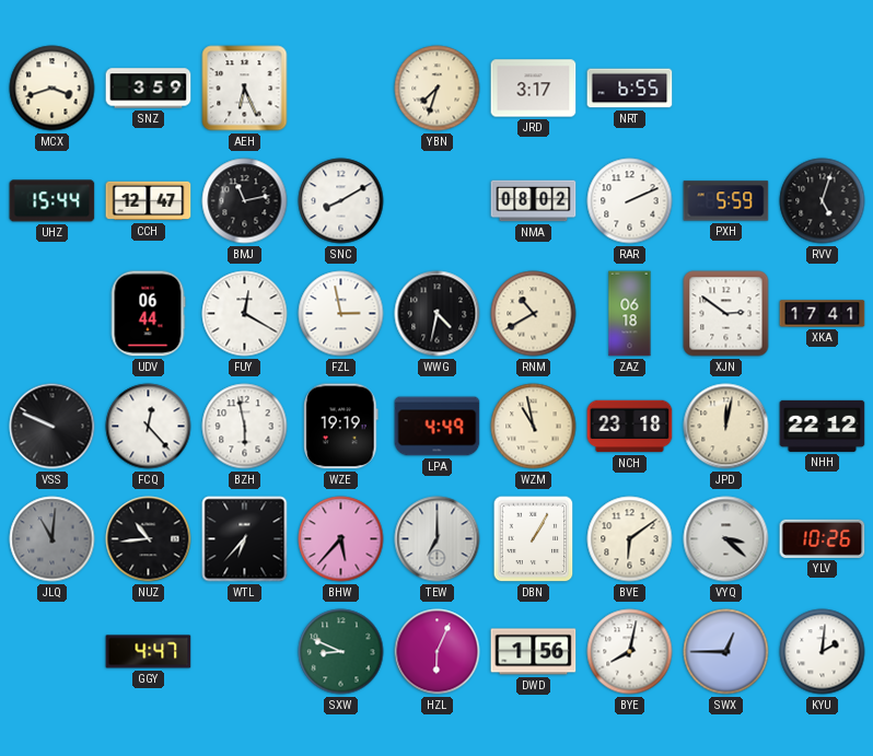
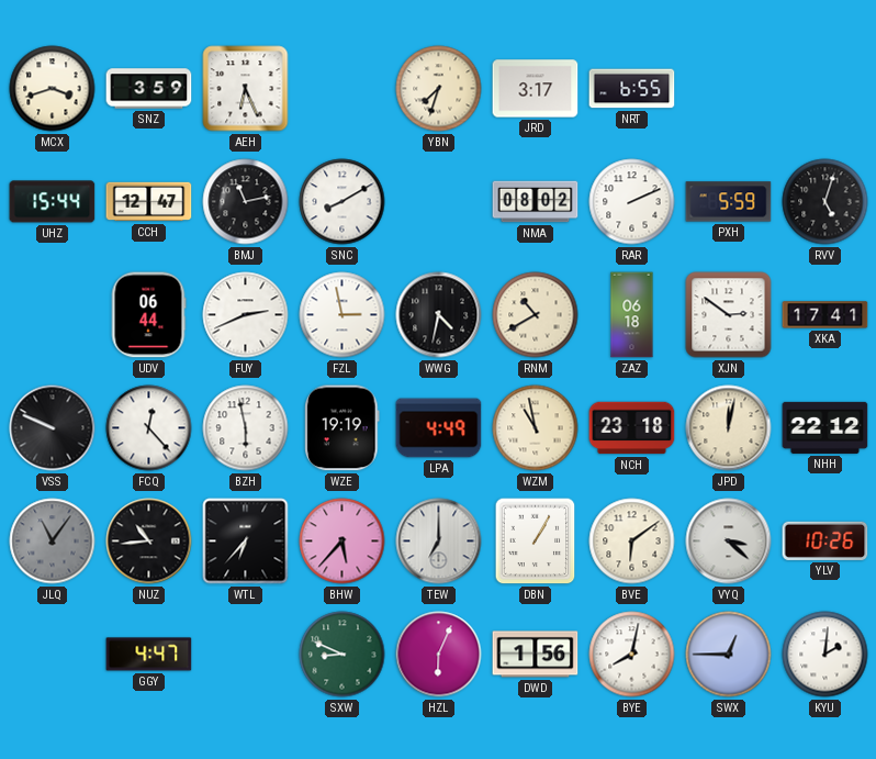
FUY: 12:20 -> 2:41
JLQ: 11:01 -> 11:06
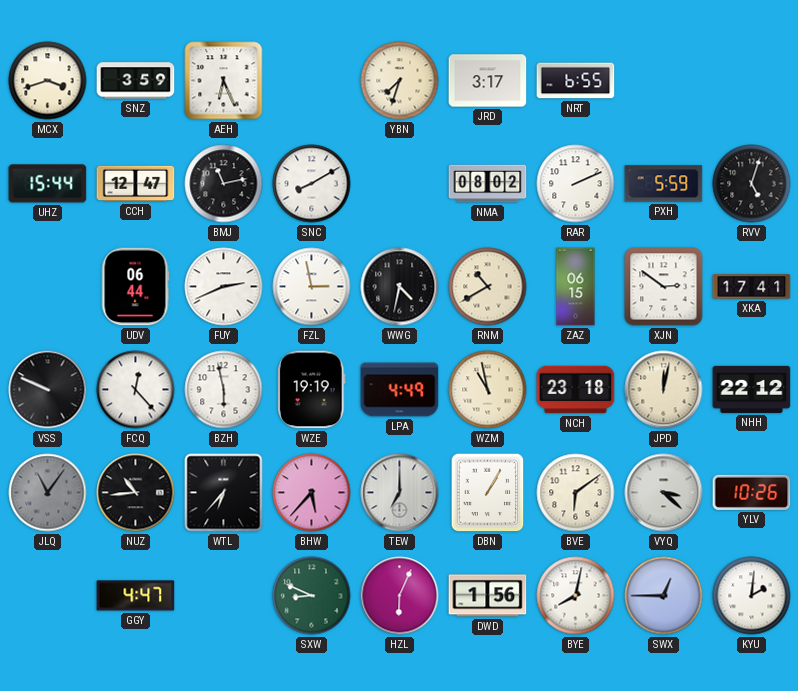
ZAZ: 06:18 -> 06:15
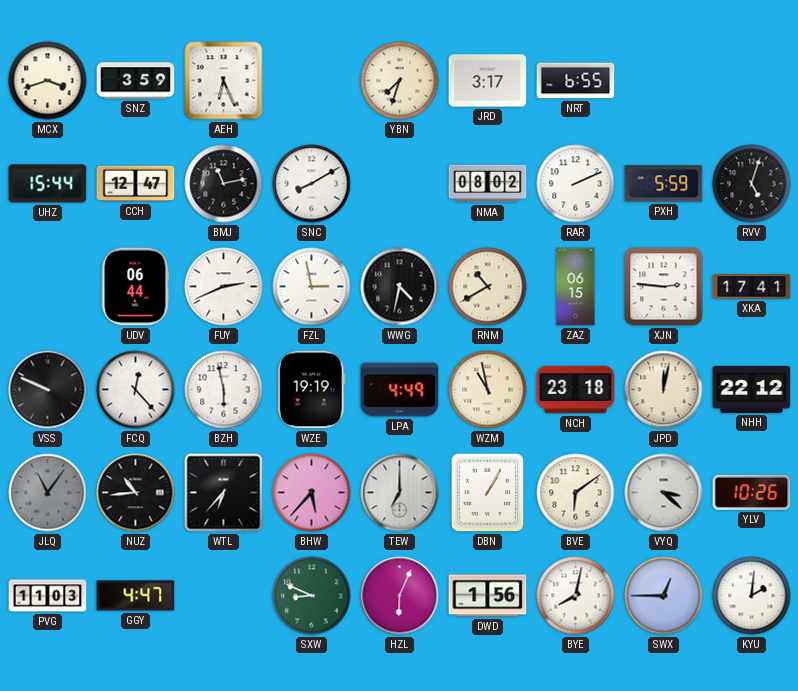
XJN: 2:51 -> 2:46
PVG: none -> 11:03
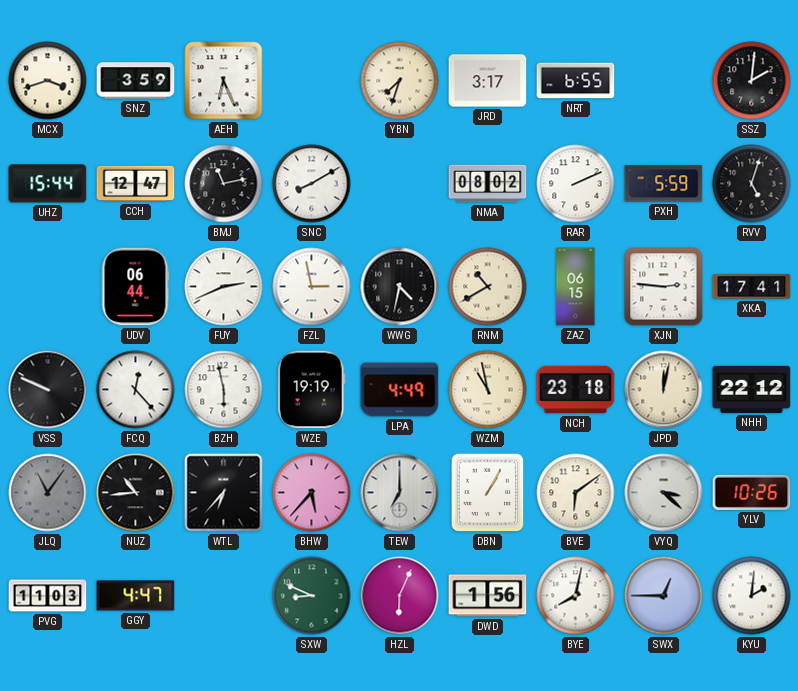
SSZ: none -> 2:01
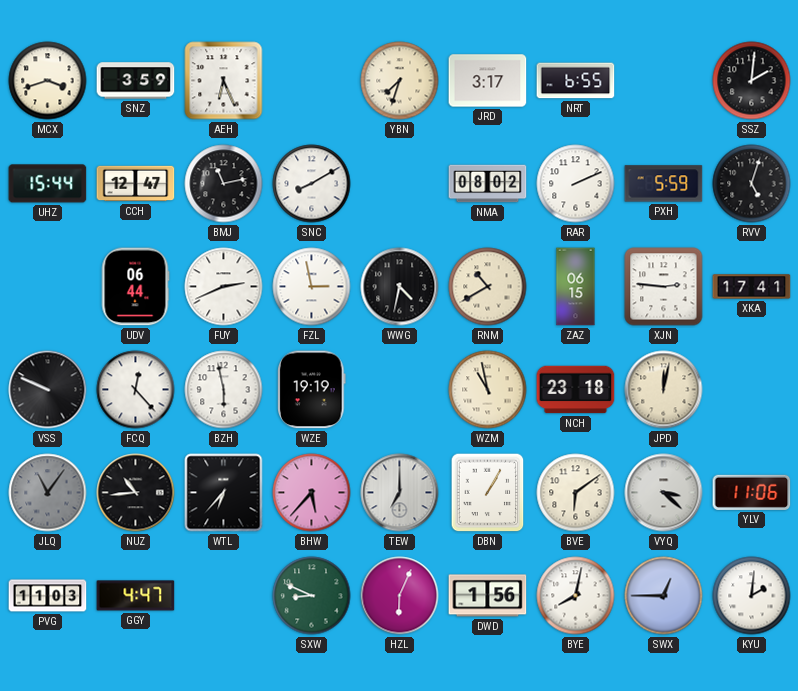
LPA: 4:49 -> none
NHH: 22:12 -> none
YLV: 10:26 -> 11:06
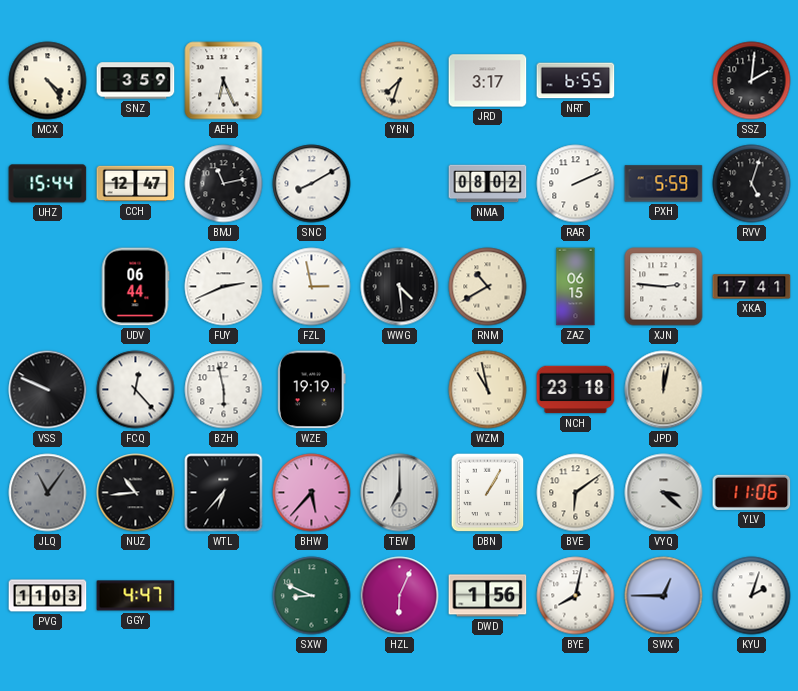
MCX: 3:42 -> 4:24
WWG: 4:32 -> 4:29
KYU: 2:01 -> 2:03
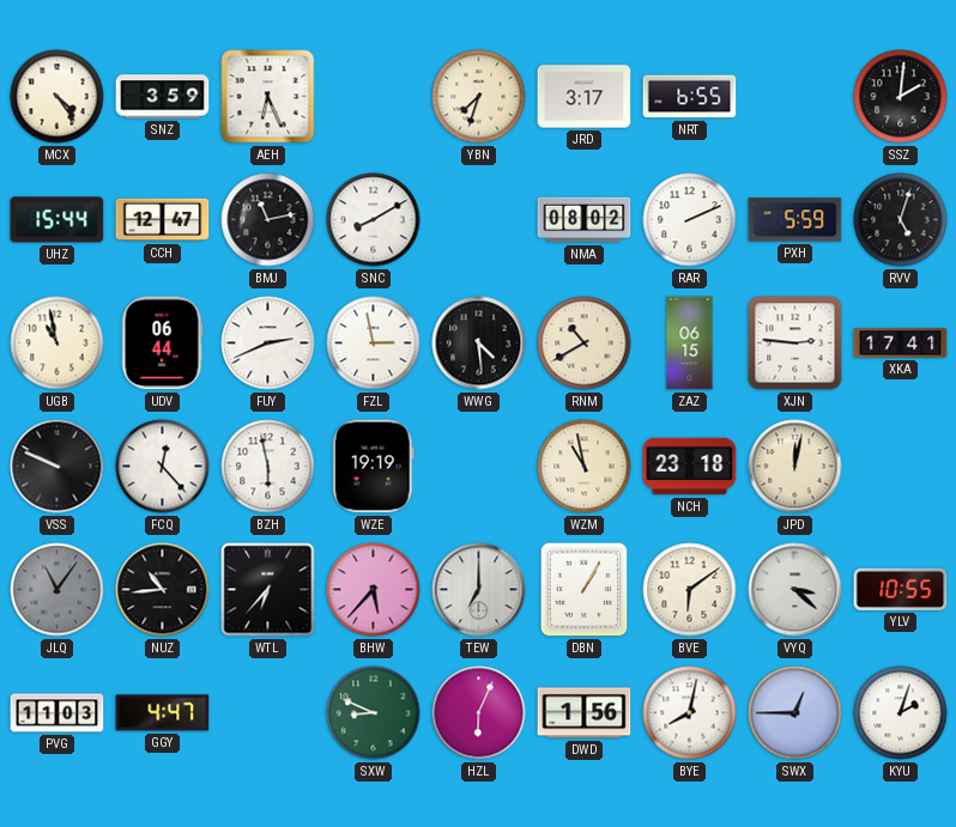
UGB: none -> 10:58
YLV: 11:06 -> 10:55
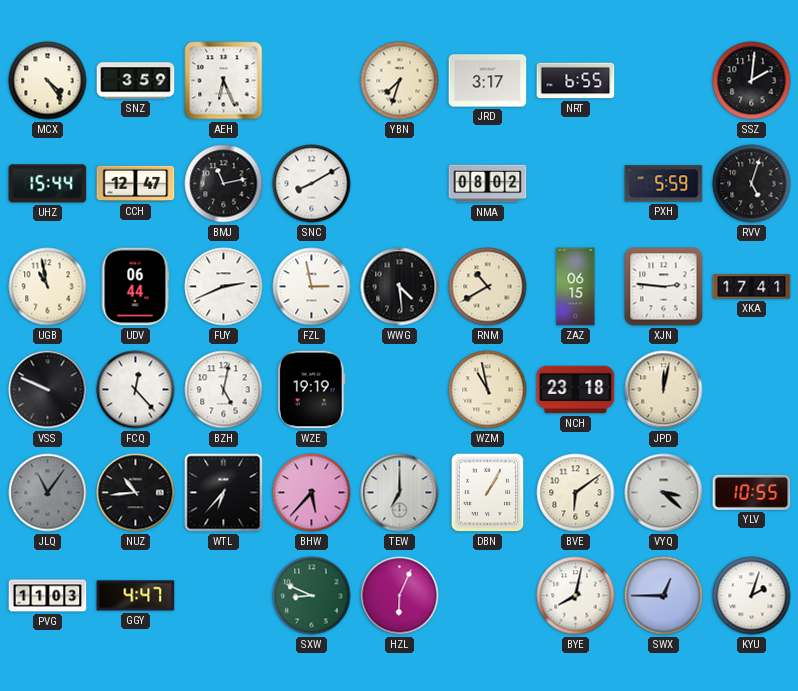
RAR: 2:11 -> none
BZH: 5:58 -> 5:02
DWD: 1:56 -> none
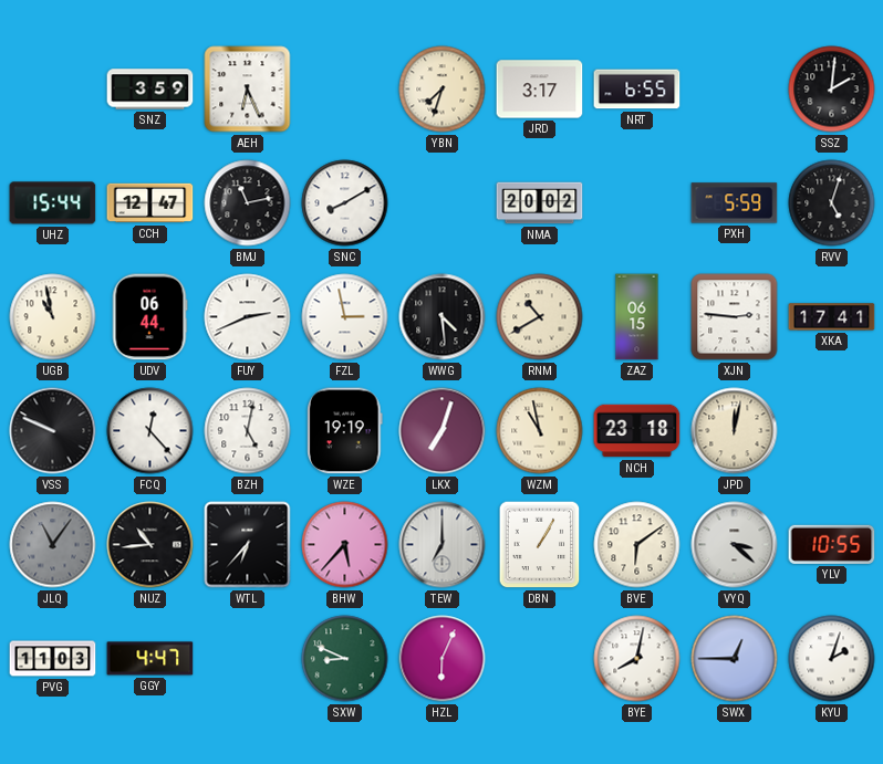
MCX: 4:24 -> none
NMA: 08:02 -> 20:02
LKX: none -> 7:03
